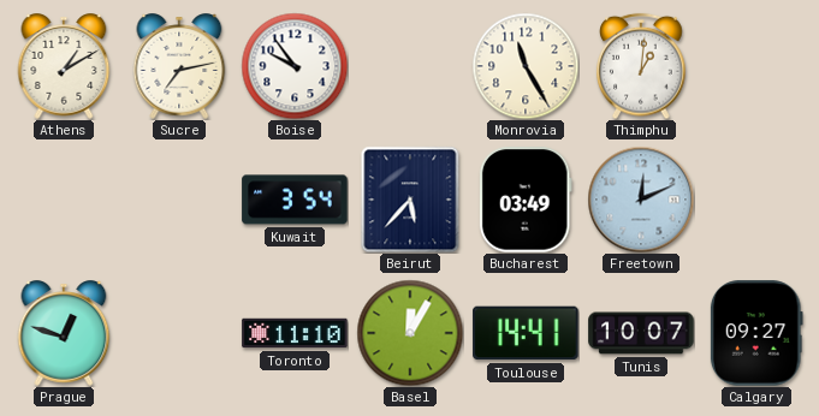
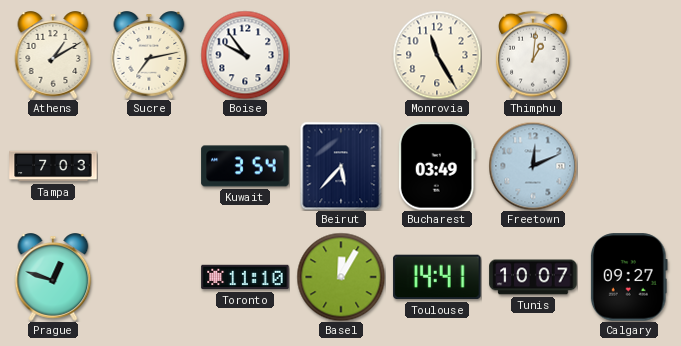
Tampa: none -> 7:03
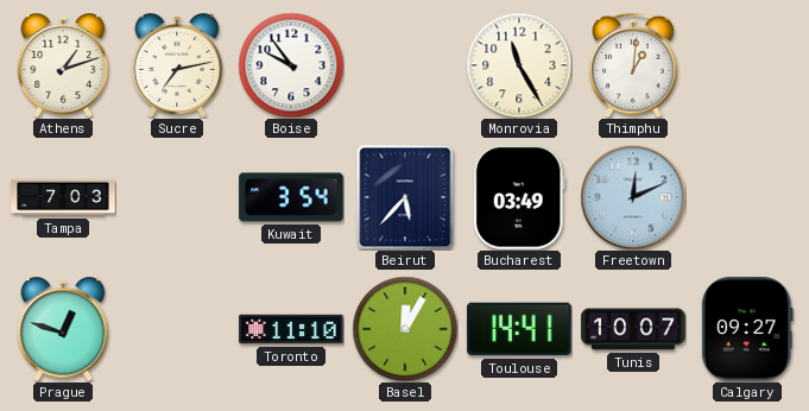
Athens: 1:10 -> 1:12
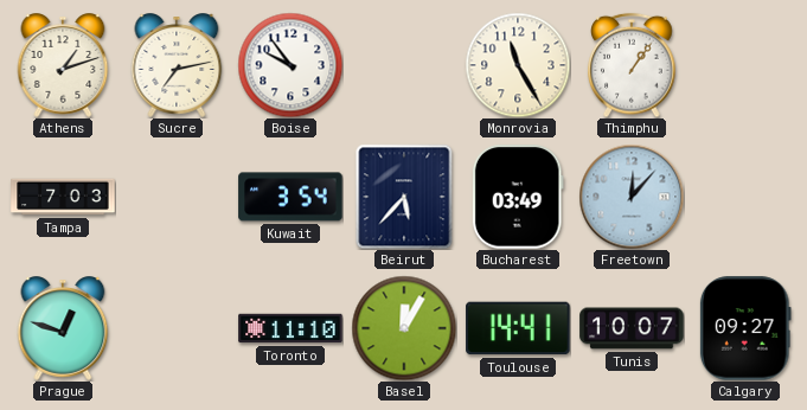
Thimphu: 1:01 -> 1:06
Freetown: 12:11 -> 12:07
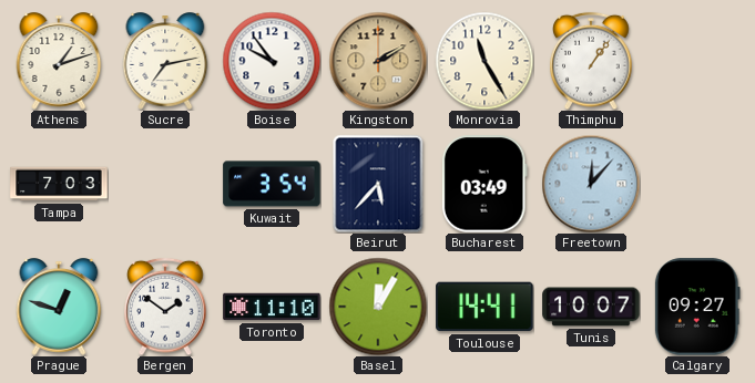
Kingston: none -> 2:10
Bergen: none -> 1:51
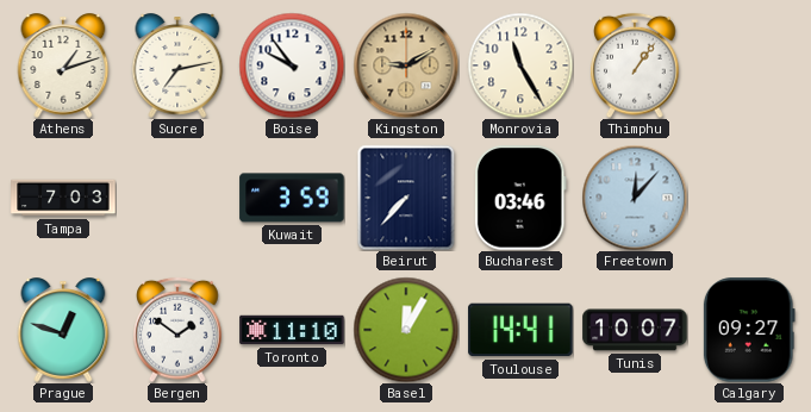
Kingston: 2:10 -> 9:10
Kuwait: 3:54 -> 3:59
Beirut: 5:37 -> 7:37
Bucharest: 03:49 -> 03:46
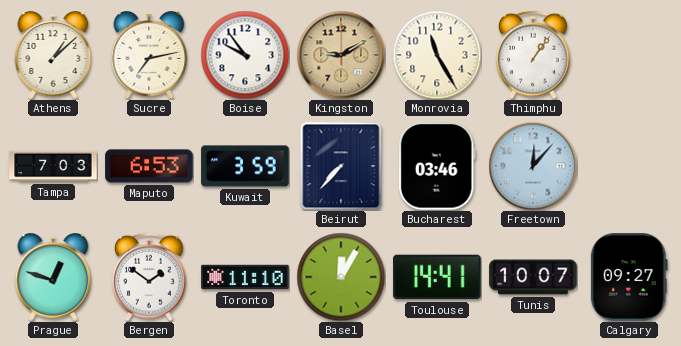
Athens: 1:12 -> 1:08
Maputo: none -> 6:53
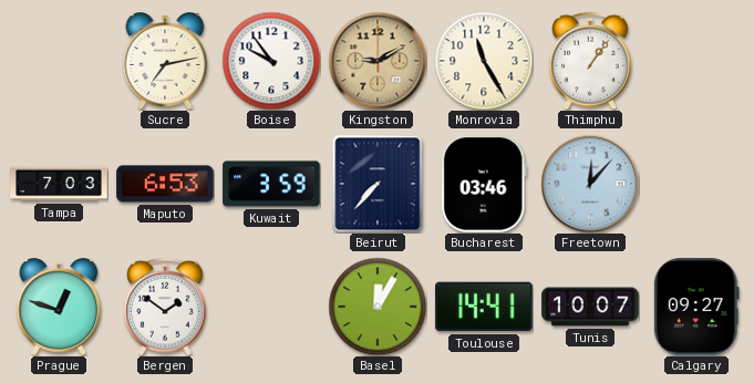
Athens: 1:08 -> none
Toronto: 11:10 -> none
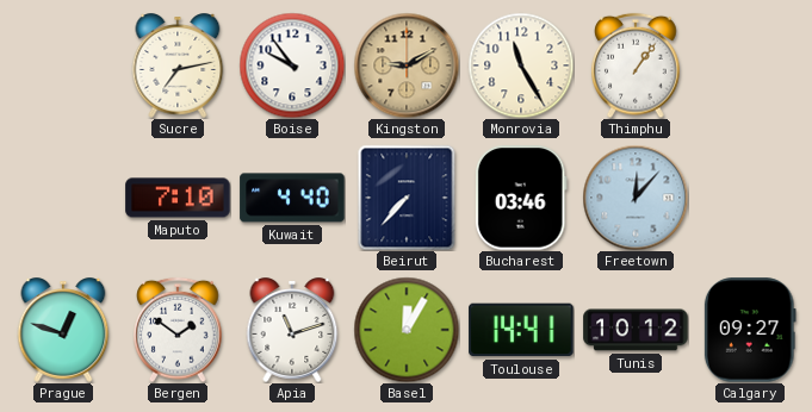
Tampa: 7:03 -> none
Maputo: 6:53 -> 7:10
Kuwait: 3:59 -> 4:40
Apia: none -> 11:12
Tunis: 10:07 -> 10:12
